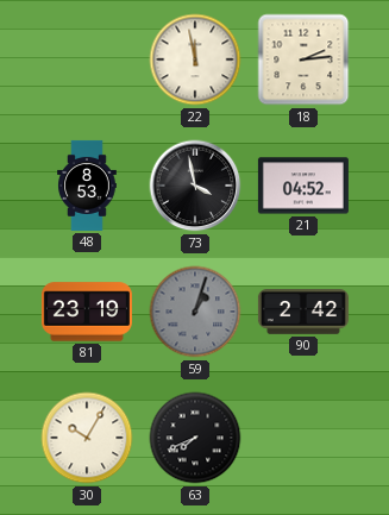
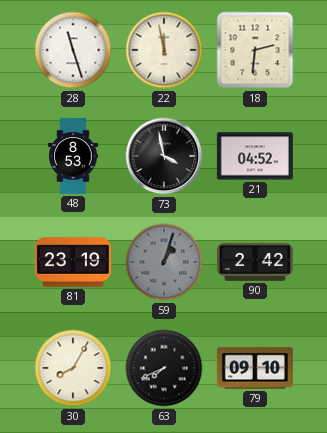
28: none -> 11:27
18: 2:14 -> 2:31
30: 10:05 -> 8:05
79: none -> 09:10
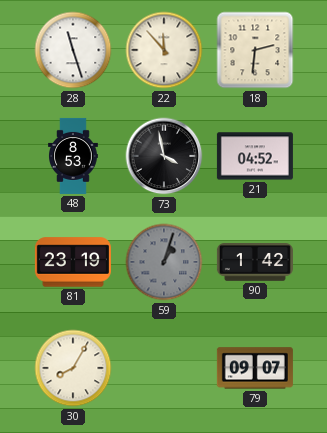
22: 11:58 -> 11:53
90: 2:42 -> 1:42
63: 7:41 -> none
79: 09:10 -> 09:07
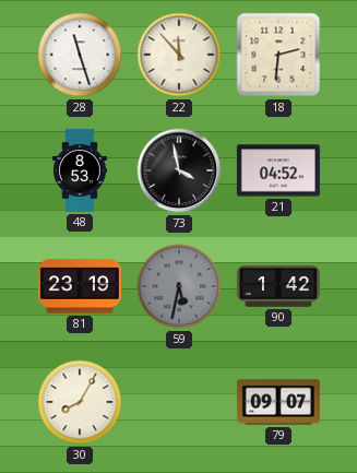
59: 1:03 -> 5:32
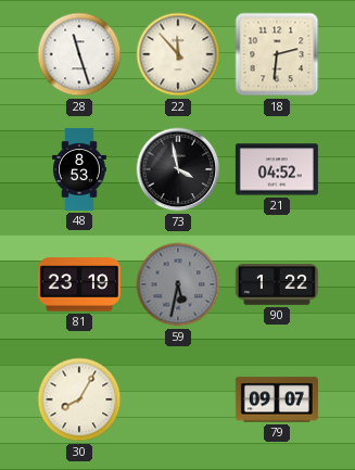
90: 1:42 -> 1:22
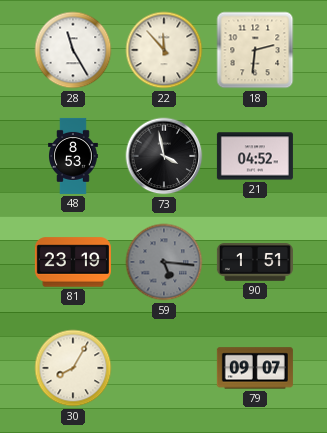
28: 11:27 -> 11:25
59: 5:32 -> 5:16
90: 1:22 -> 1:51
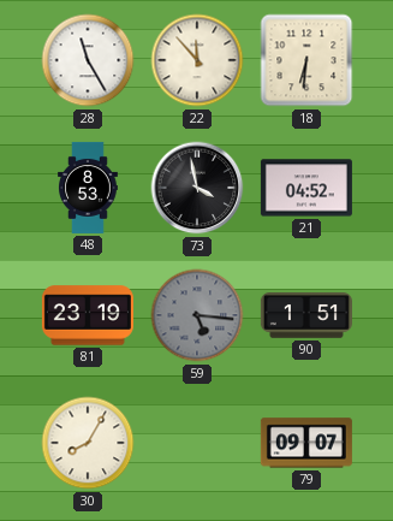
18: 2:31 -> 6:31
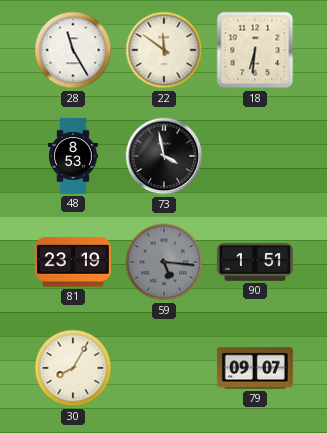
22: 11:53 -> 11:51
21: 04:52 -> none
